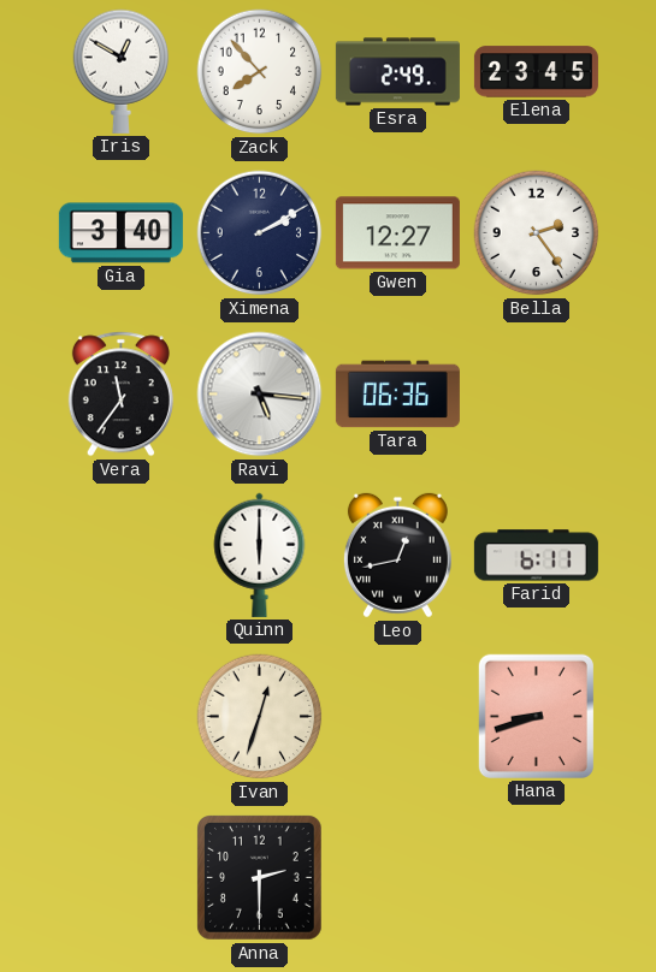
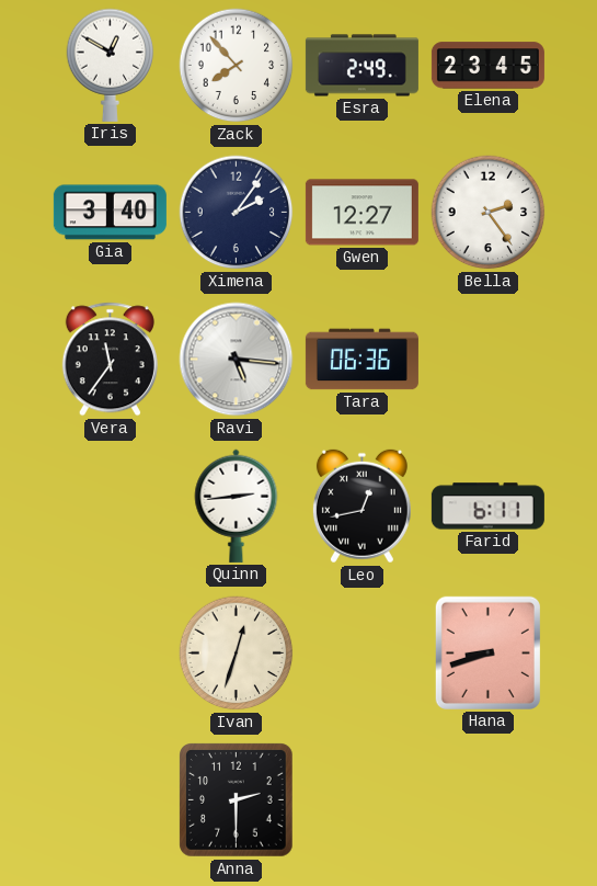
Ximena: 2:10 -> 2:06
Quinn: 6:00 -> 2:44
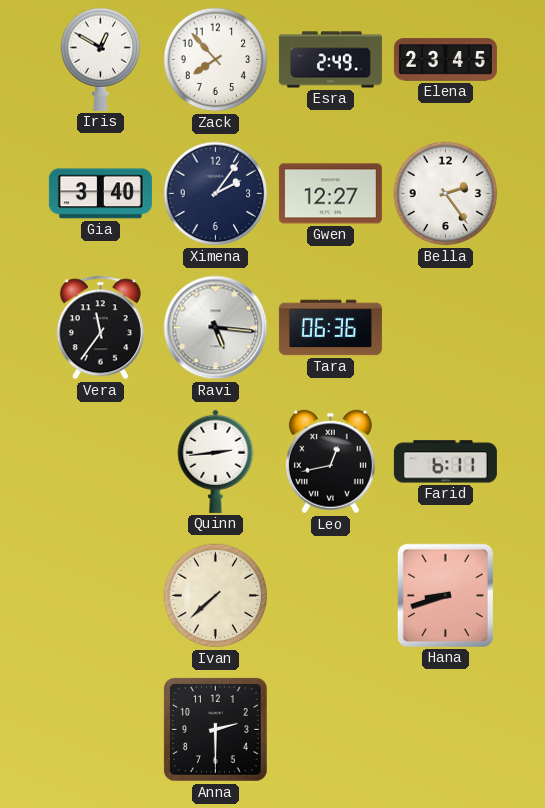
Ivan: 12:33 -> 7:38
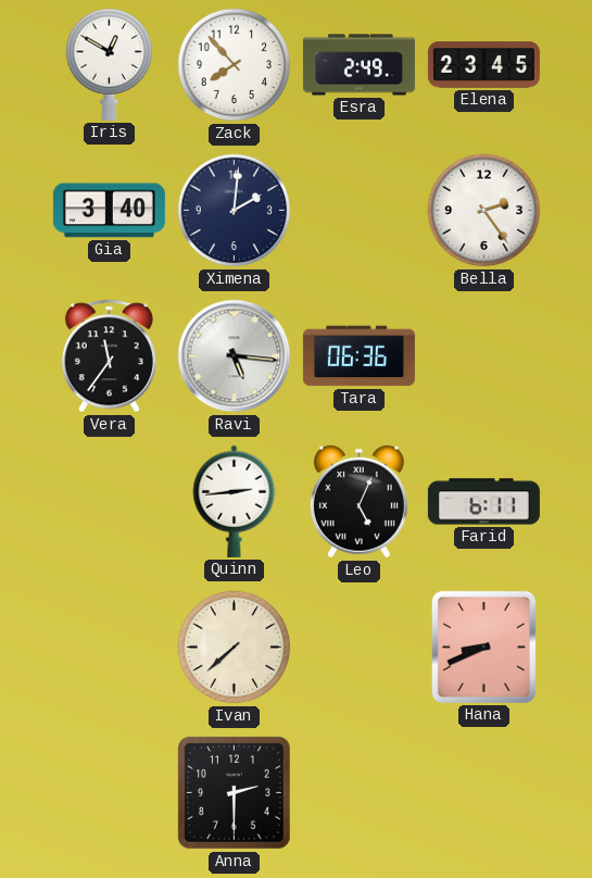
Ximena: 2:06 -> 2:01
Gwen: 12:27 -> none
Leo: 12:43 -> 5:04
Hana: 8:42 -> 8:41
